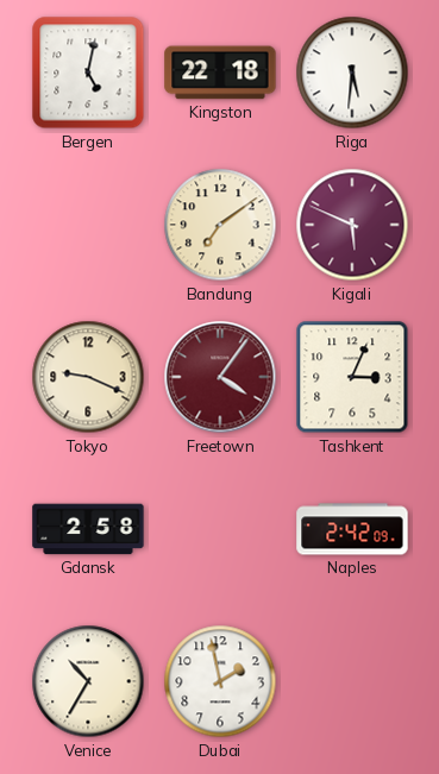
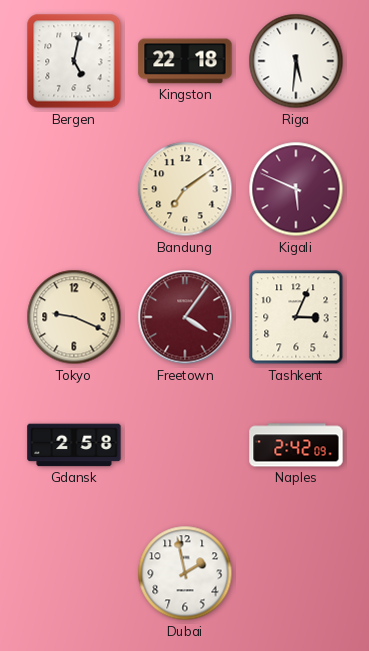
Venice: 10:35 -> none
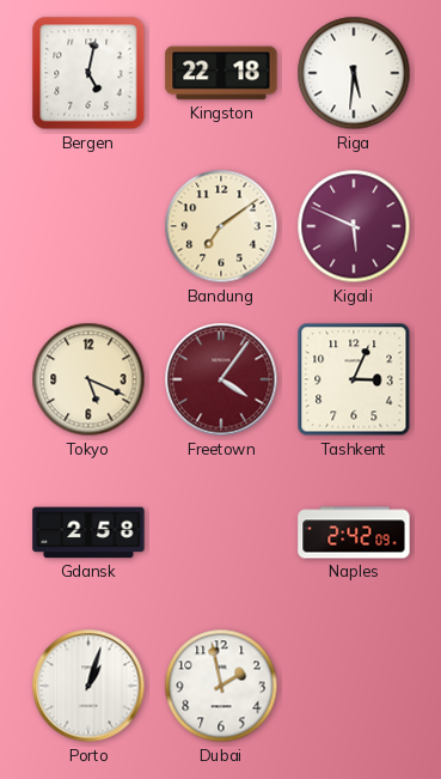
Tokyo: 9:19 -> 5:19
Porto: none -> 1:03
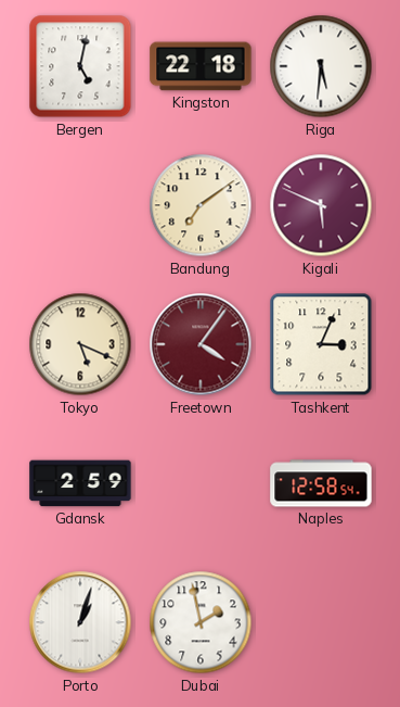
Gdansk: 2:58 -> 2:59
Naples: 2:42 -> 12:58
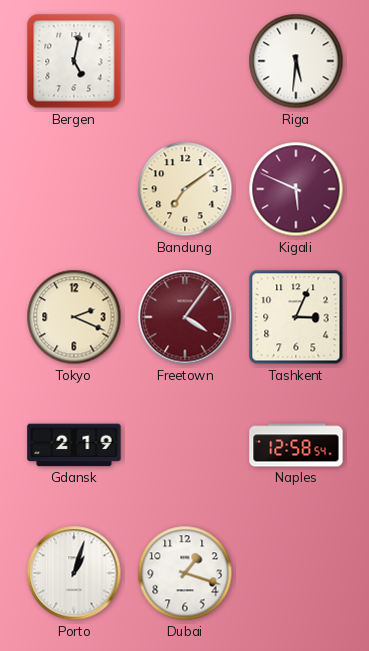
Kingston: 22:18 -> none
Tokyo: 5:19 -> 2:19
Gdansk: 2:59 -> 2:19
Dubai: 1:58 -> 1:18
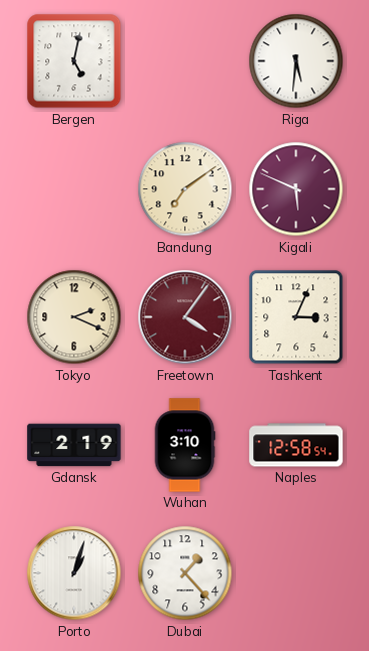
Wuhan: none -> 3:10
Dubai: 1:18 -> 1:23
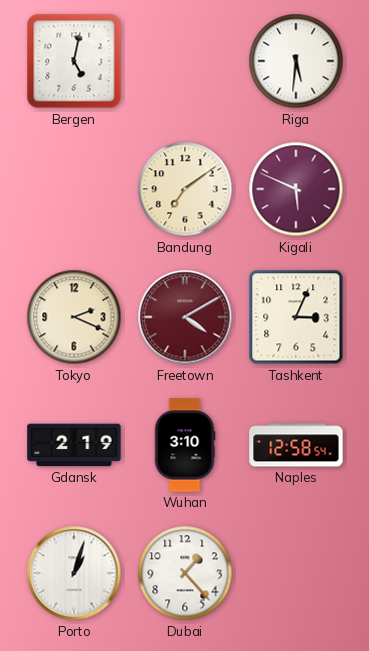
Freetown: 4:06 -> 4:10
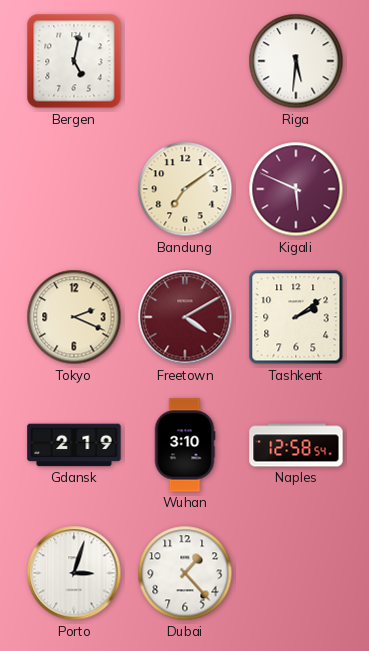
Tashkent: 3:04 -> 2:09
Porto: 1:03 -> 3:03
